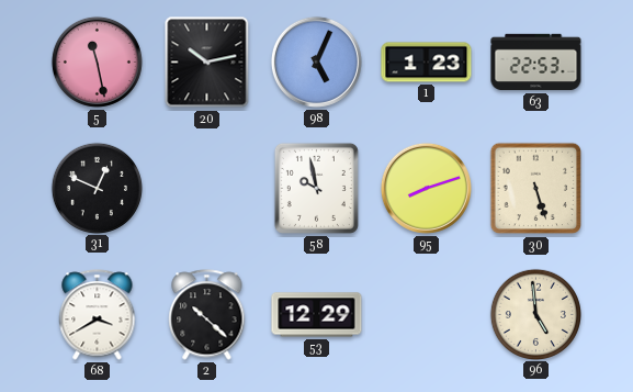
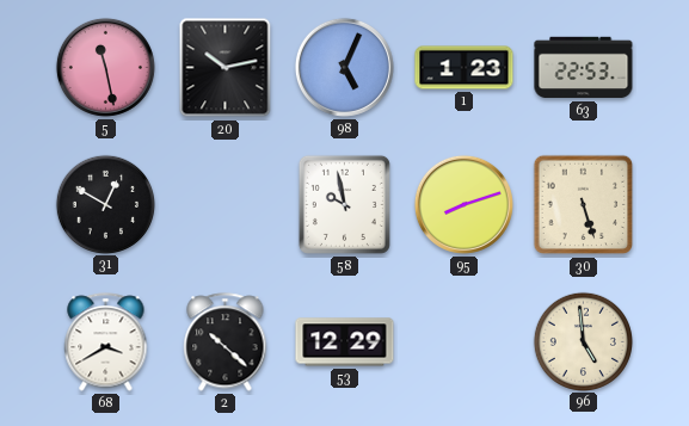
31: 12:49 -> 12:50
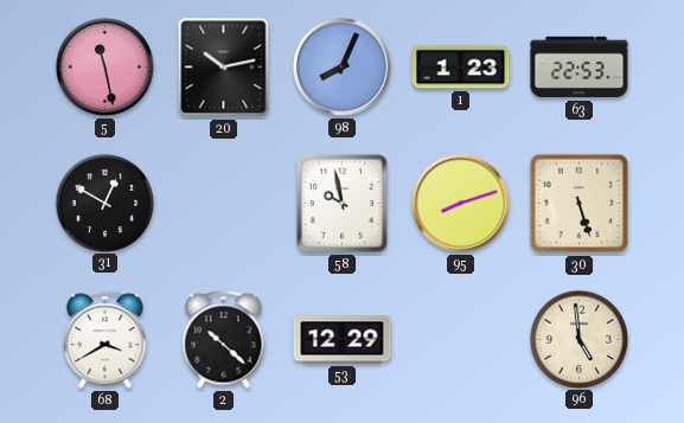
98: 5:04 -> 8:04
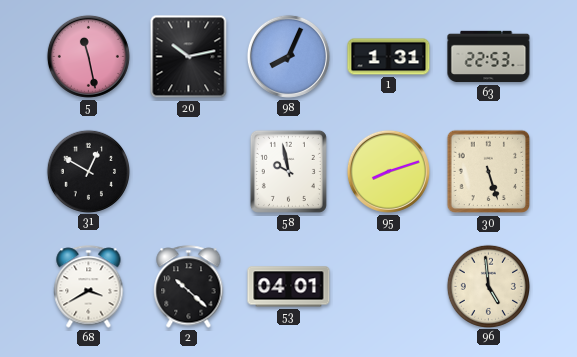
1: 1:23 -> 1:31
53: 12:29 -> 04:01
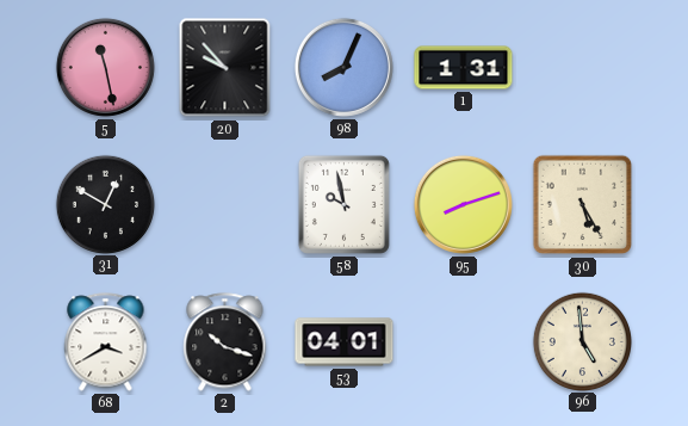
20: 10:13 -> 9:53
63: 22:53 -> none
30: 5:27 -> 5:25
2: 10:22 -> 10:18
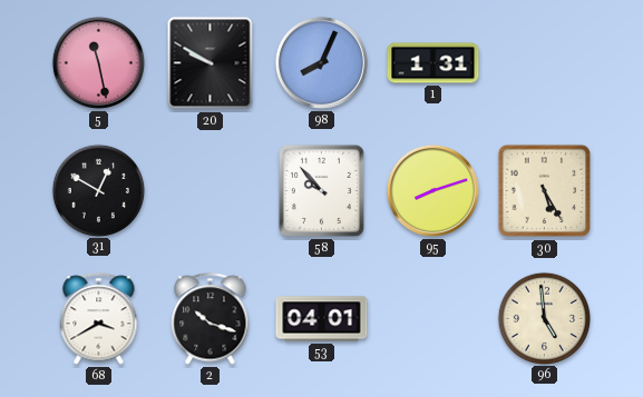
20: 9:53 -> 9:50
58: 9:58 -> 9:53
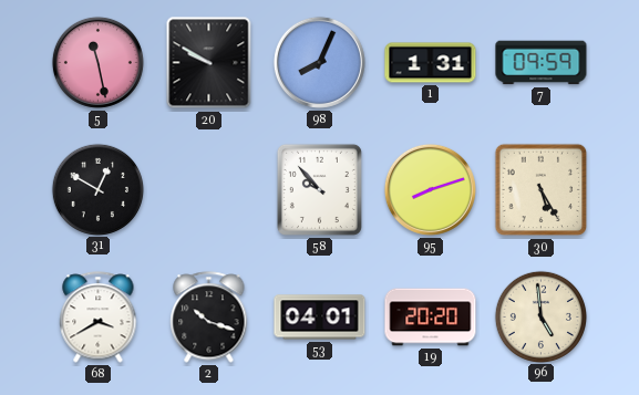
7: none -> 09:59
19: none -> 20:20
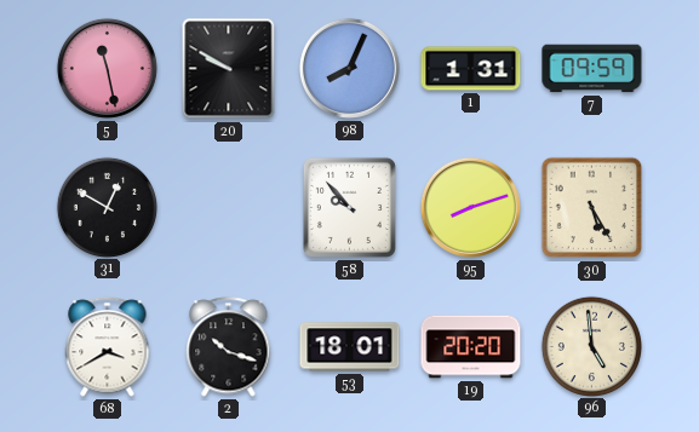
53: 04:01 -> 18:01
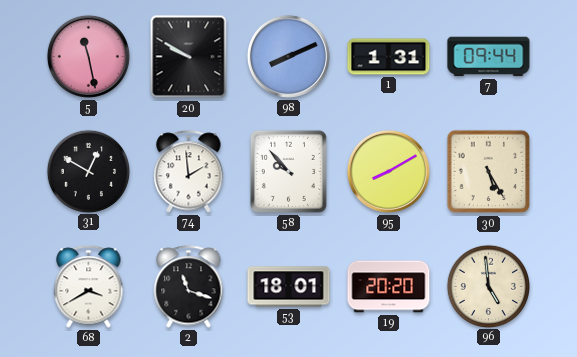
98: 8:04 -> 8:11
7: 09:59 -> 09:44
74: none -> 1:59
95: 8:12 -> 8:10
2: 10:18 -> 11:18
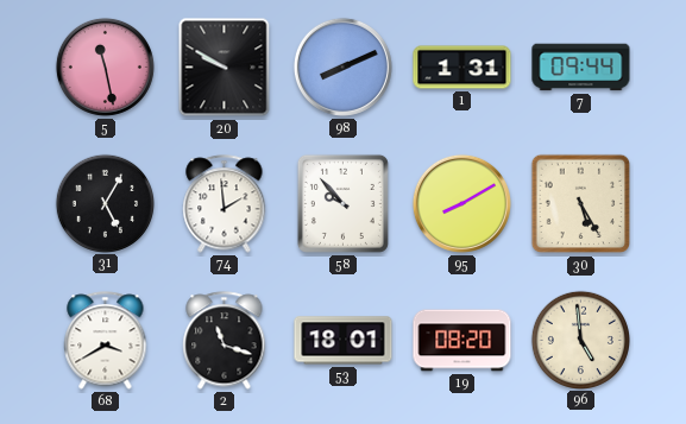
31: 12:50 -> 5:05
19: 20:20 -> 08:20
